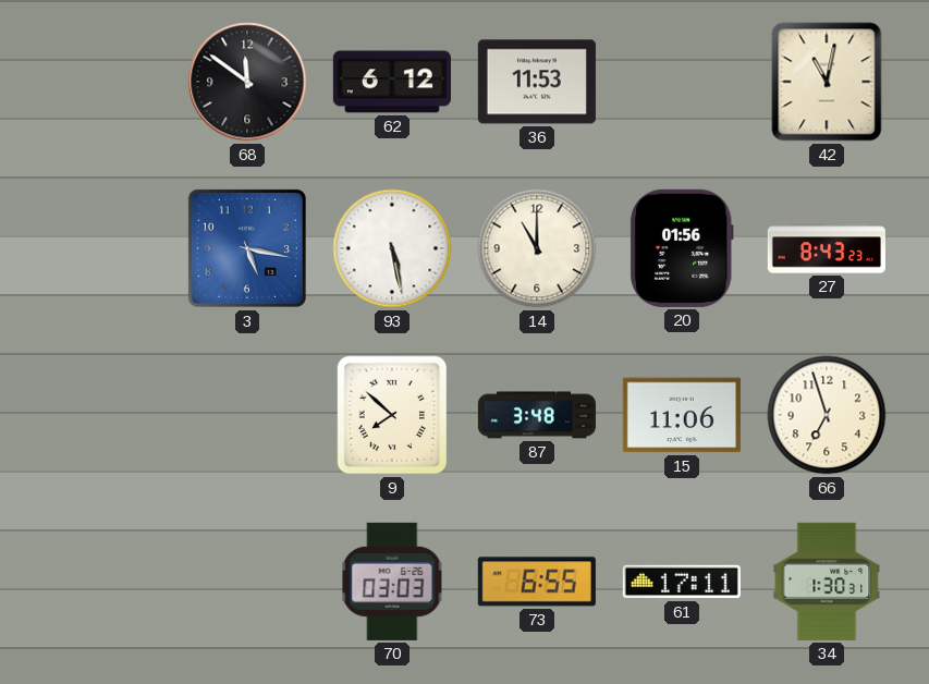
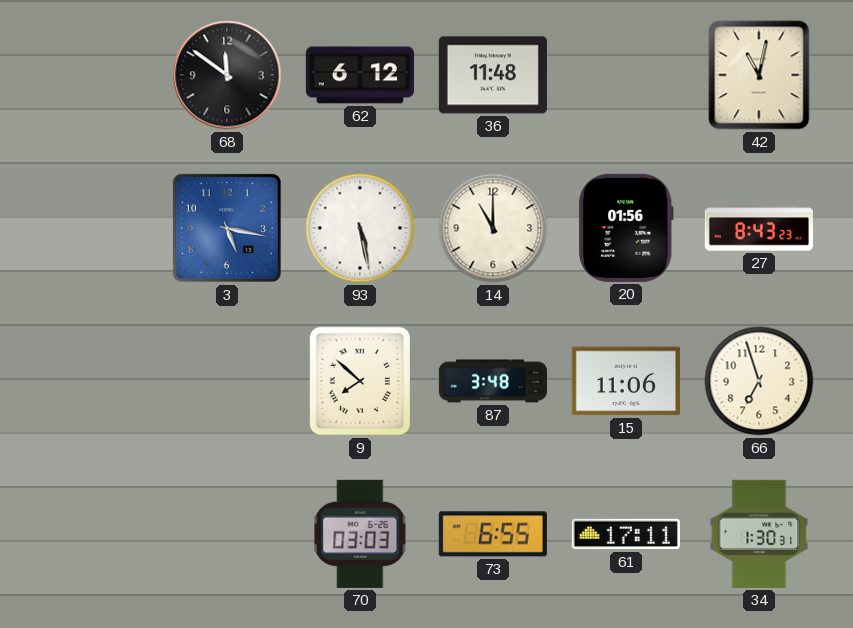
36: 11:53 -> 11:48
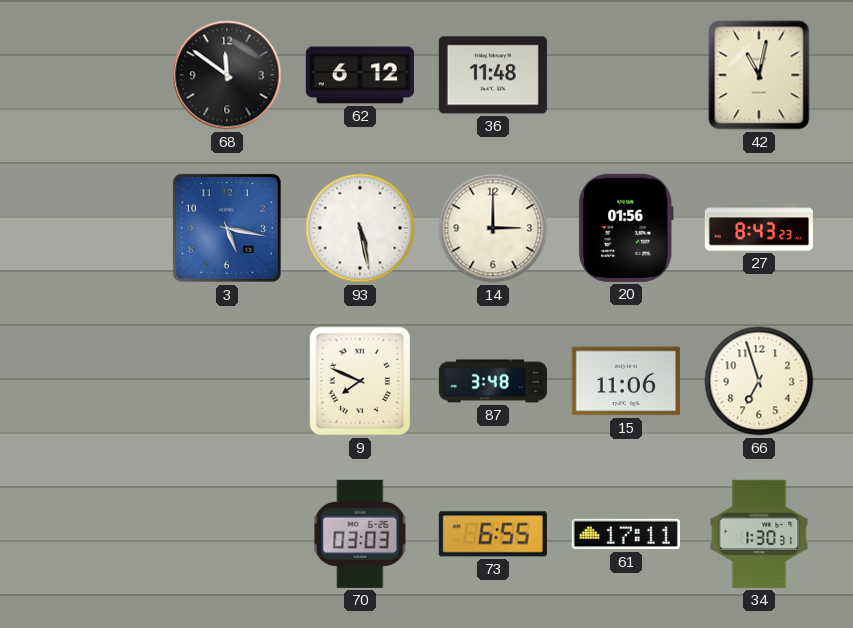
14: 11:00 -> 3:00
9: 7:52 -> 7:49
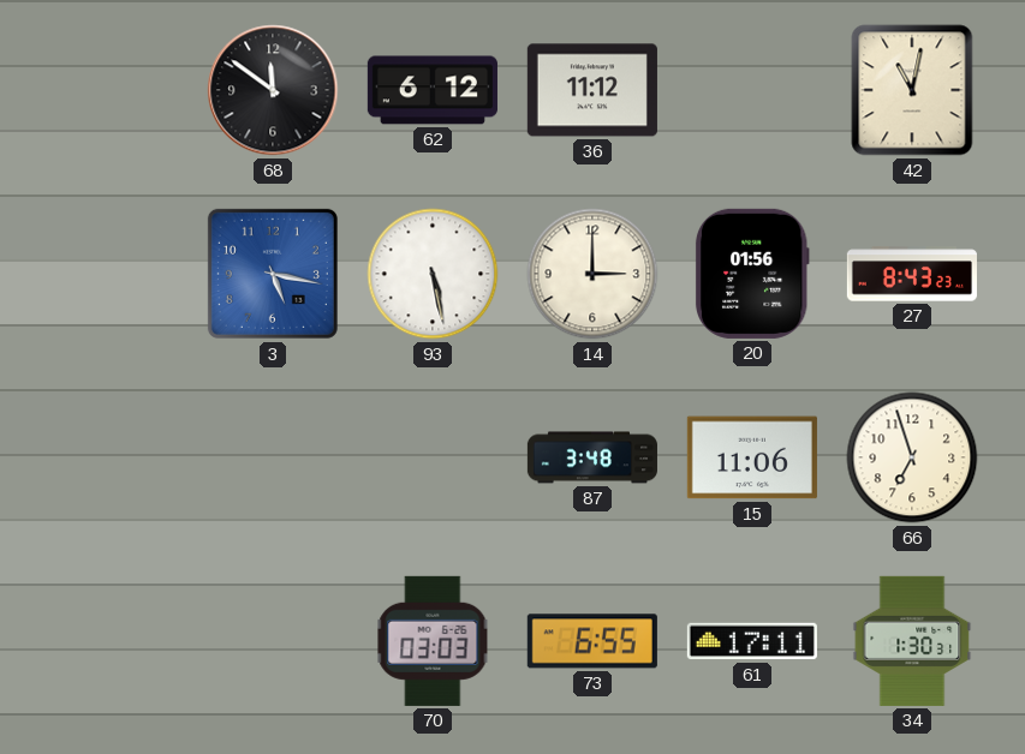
36: 11:48 -> 11:12
9: 7:49 -> none
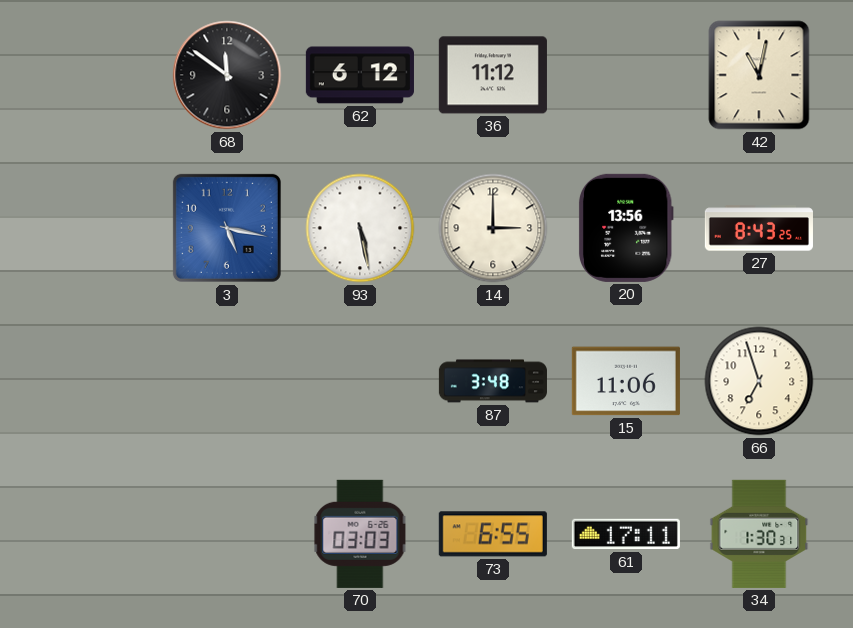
20: 01:56 -> 13:56
27: 8:43:23 -> 8:43:25
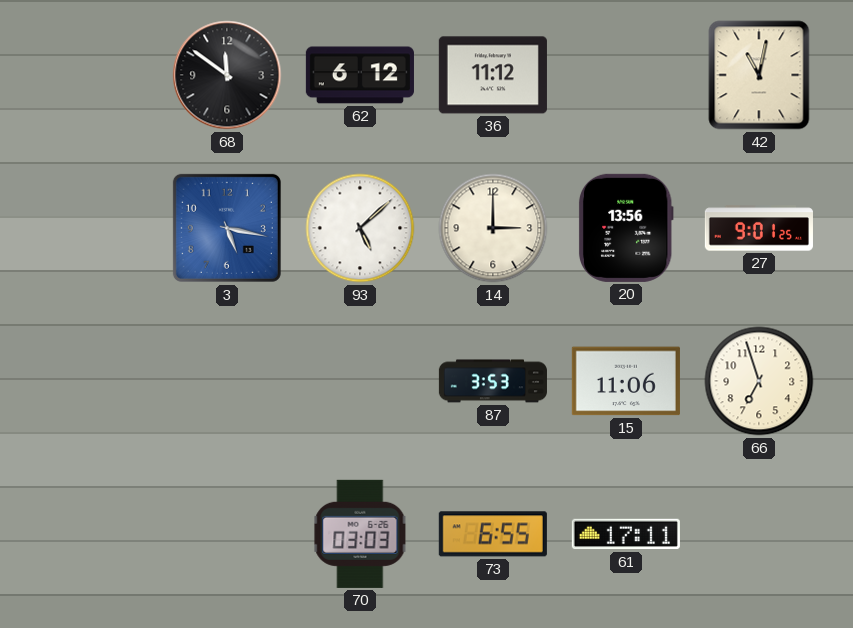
93: 5:28 -> 5:08
27: 8:43 -> 9:01
87: 3:48 -> 3:53
34: 1:30 -> none
